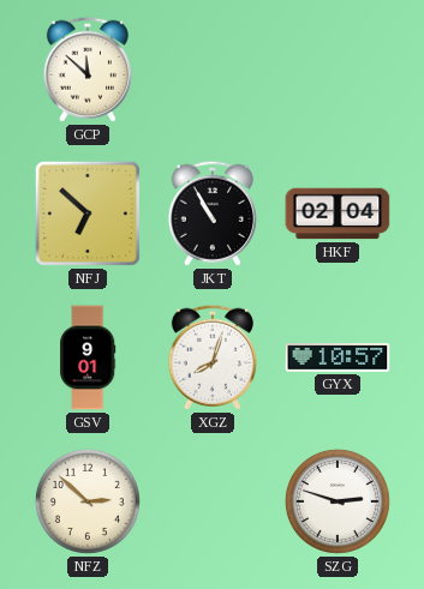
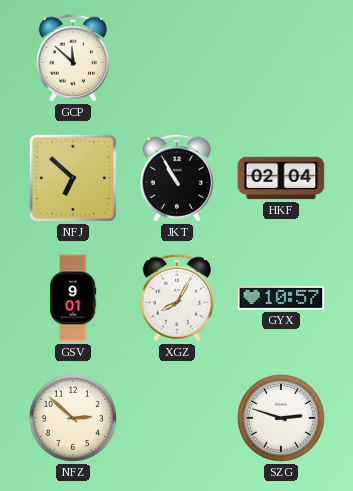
XGZ: 8:03 -> 8:05
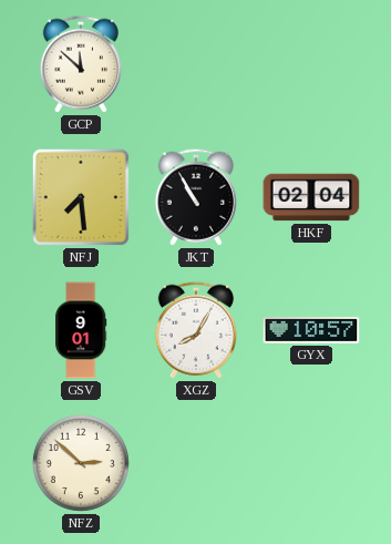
NFJ: 6:52 -> 7:29
SZG: 2:48 -> none
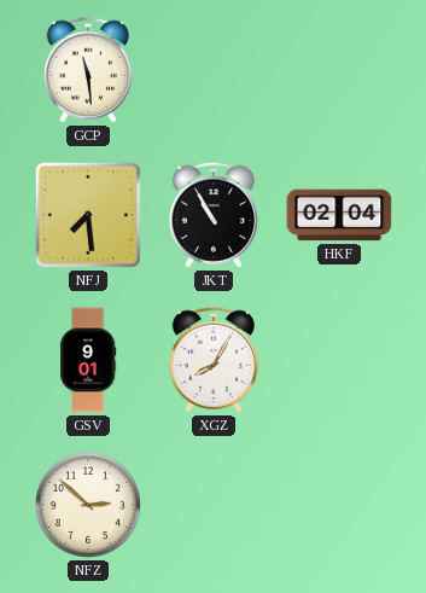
GCP: 11:52 -> 11:29
GYX: 10:57 -> none
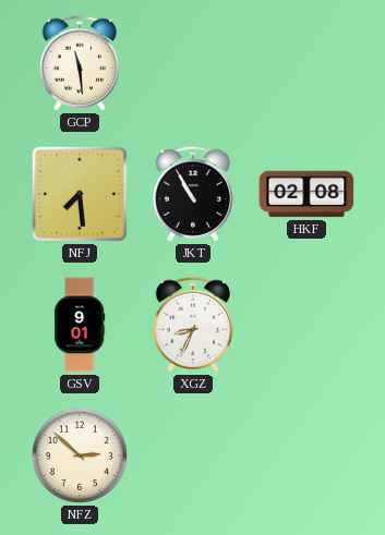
HKF: 02:04 -> 02:08
XGZ: 8:05 -> 8:34
